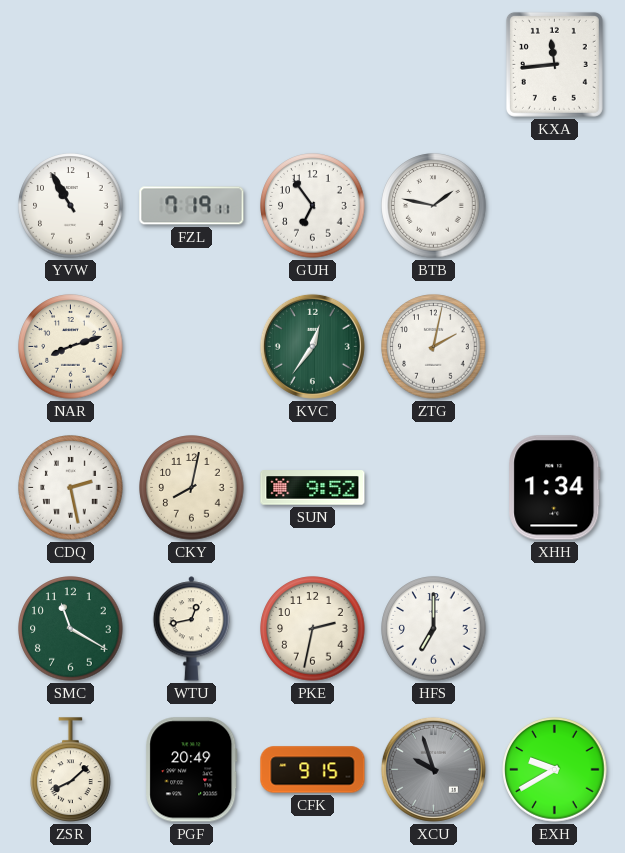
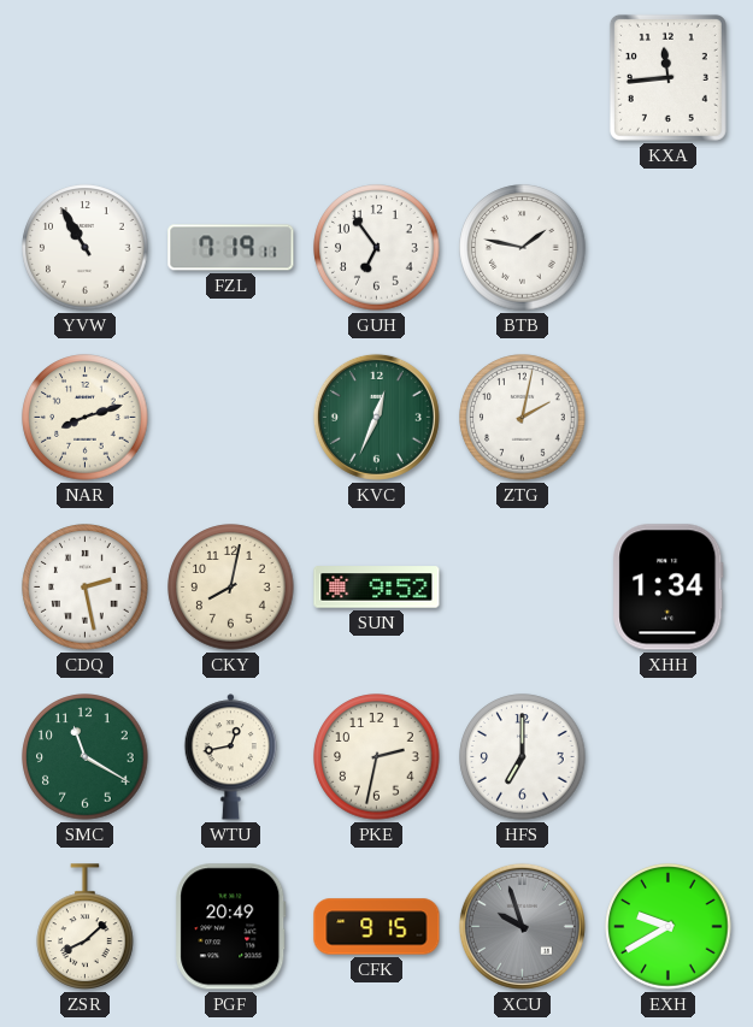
KVC: 12:36 -> 12:34
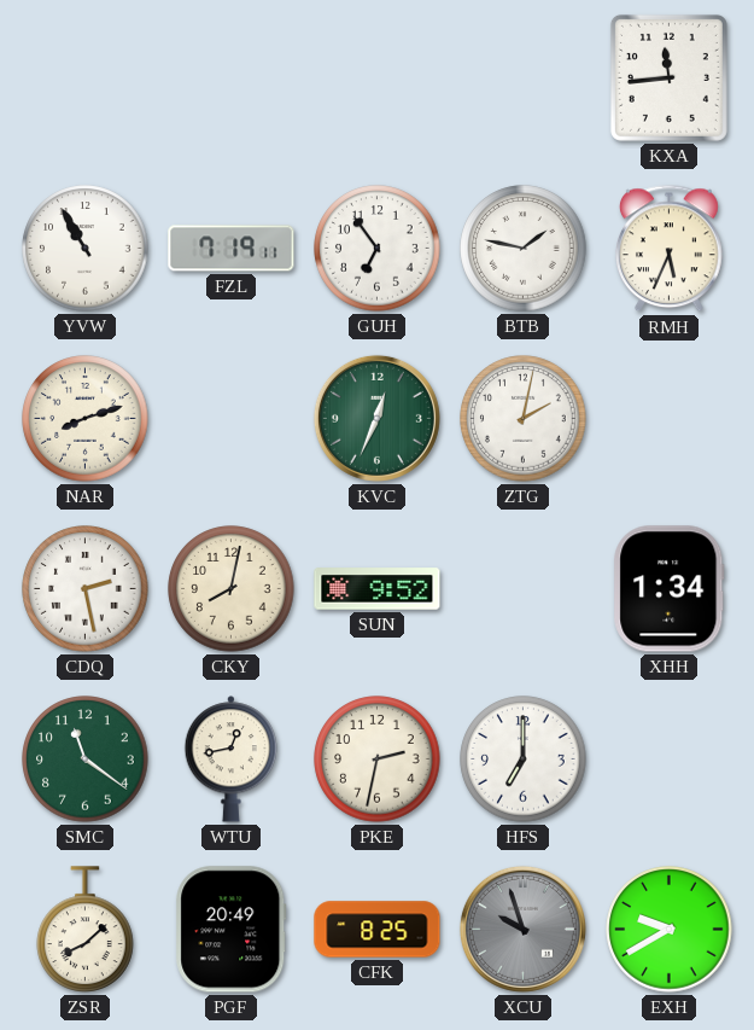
RMH: none -> 5:34
SMC: 11:20 -> 11:21
CFK: 9:15 -> 8:25
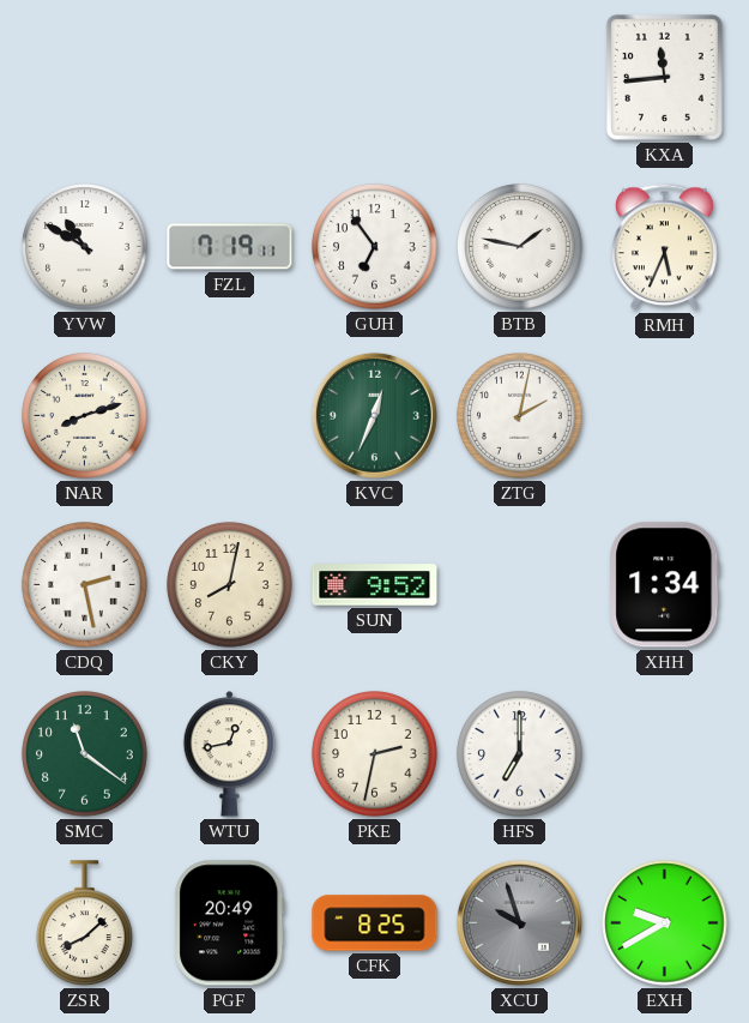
YVW: 10:55 -> 10:50
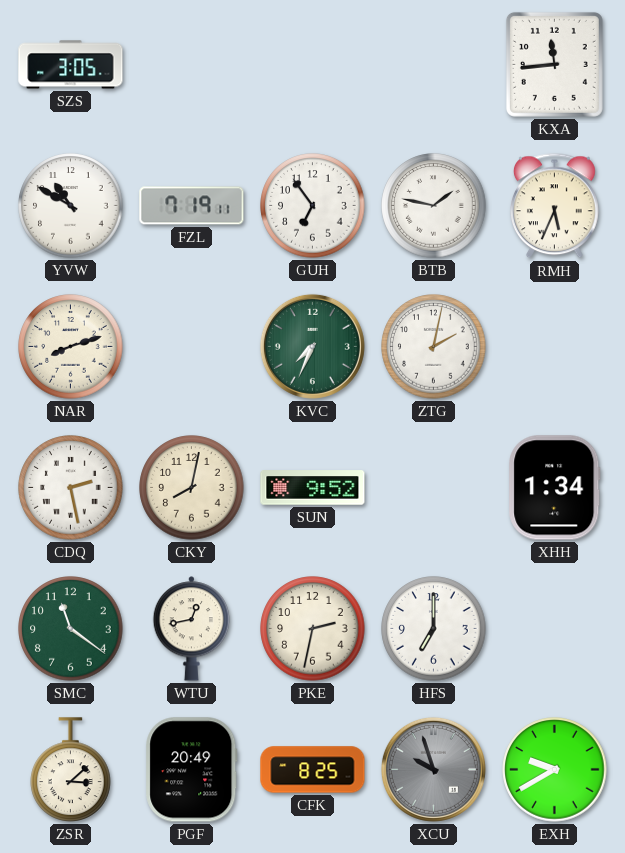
SZS: none -> 3:05
KVC: 12:34 -> 7:34
ZSR: 8:08 -> 3:08
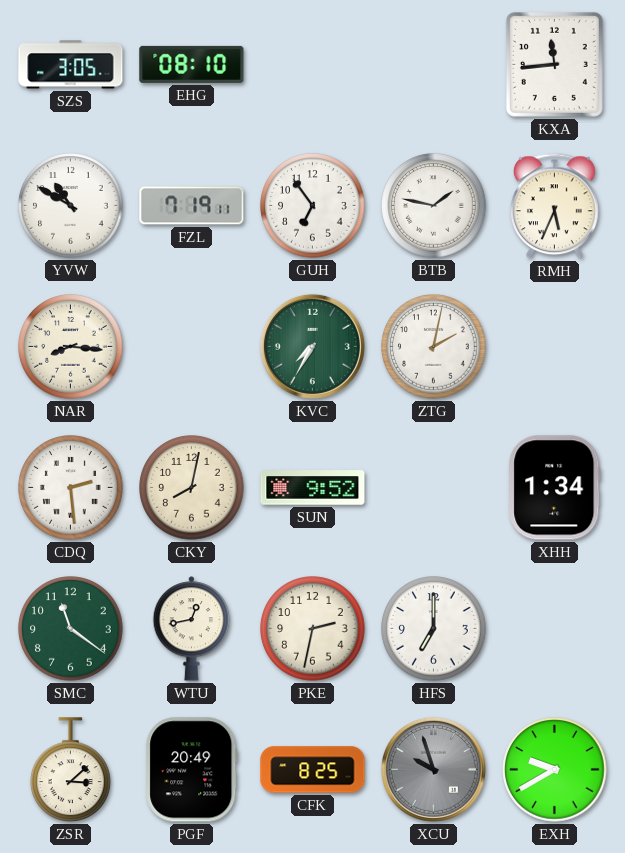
EHG: none -> 08:10
NAR: 8:12 -> 8:16
KVC: 7:34 -> 7:35
CDQ: 2:28 -> 2:29
